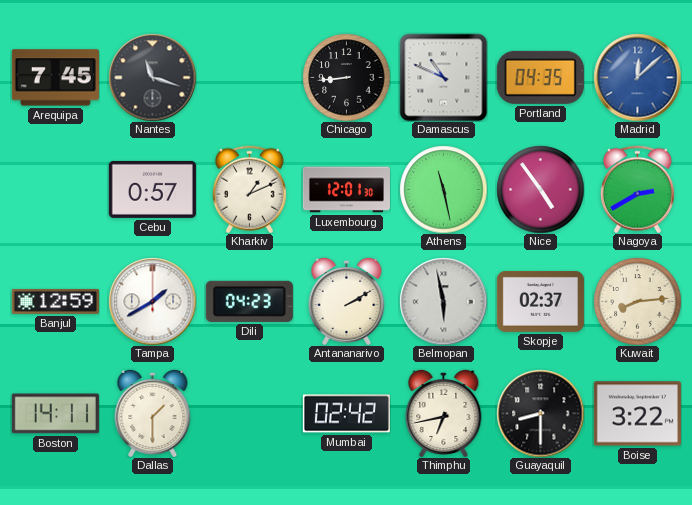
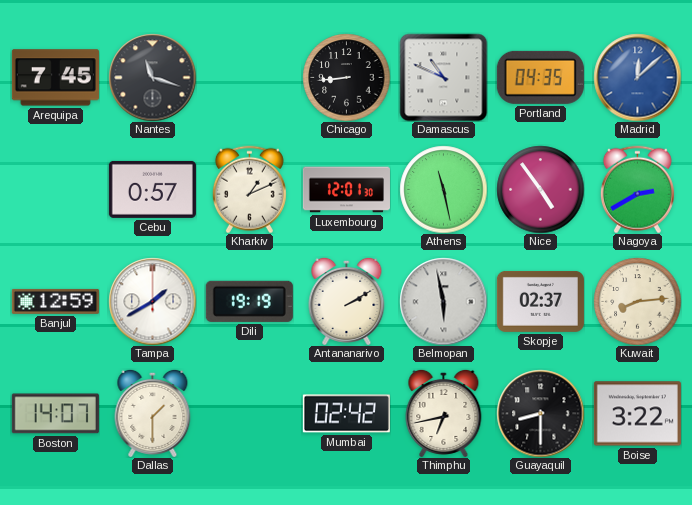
Dili: 04:23 -> 19:19
Boston: 14:11 -> 14:07
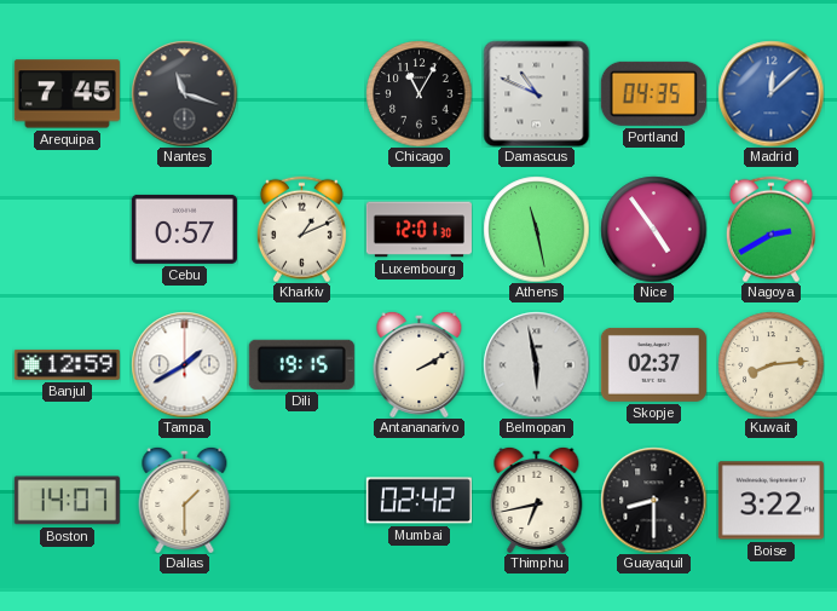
Chicago: 8:44 -> 11:05
Dili: 19:19 -> 19:15
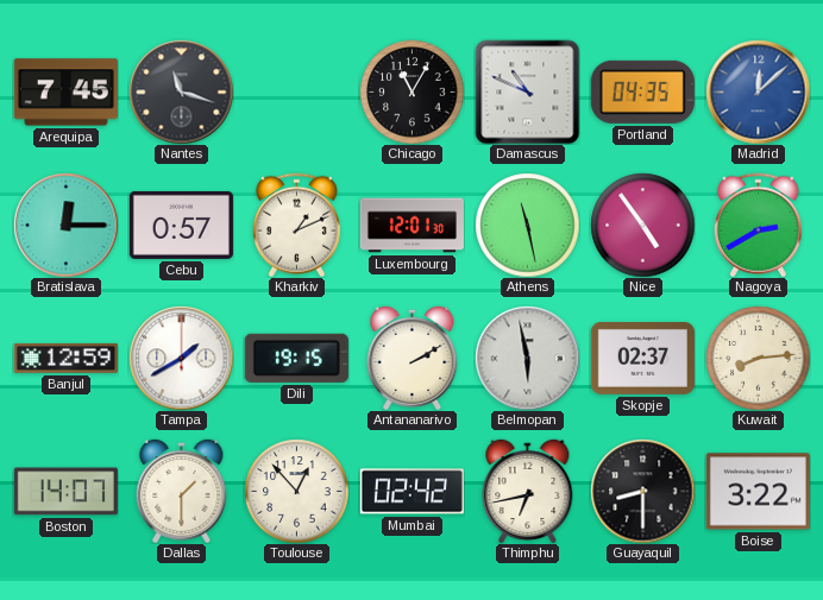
Bratislava: none -> 12:15
Toulouse: none -> 12:53
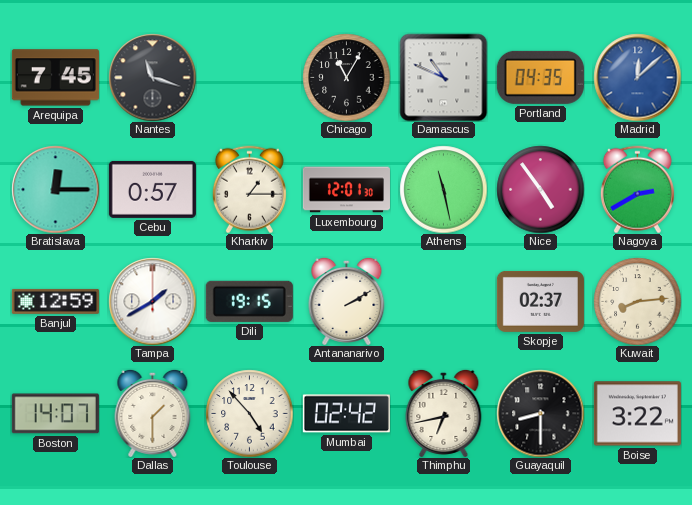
Kharkiv: 1:11 -> 1:15
Belmopan: 5:58 -> none
Toulouse: 12:53 -> 4:53
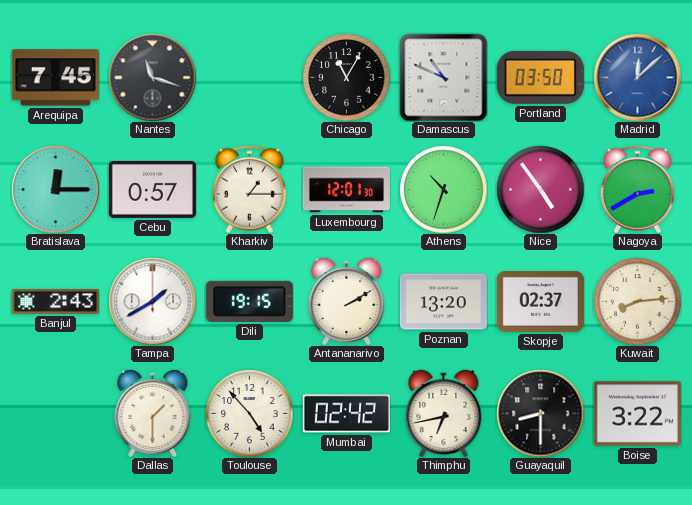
Portland: 04:35 -> 03:50
Athens: 11:28 -> 10:33
Banjul: 12:59 -> 2:43
Poznan: none -> 13:20
Boston: 14:07 -> none
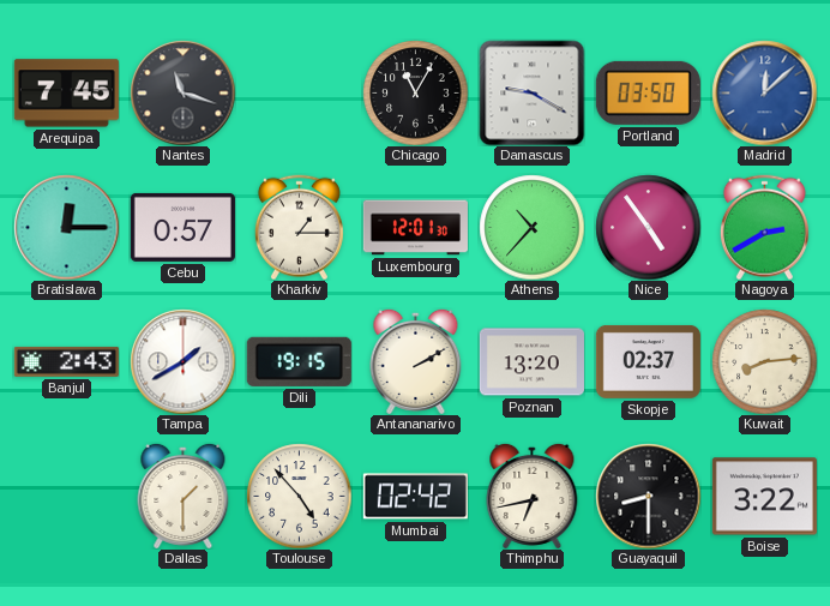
Damascus: 10:49 -> 9:20
Athens: 10:33 -> 10:37
